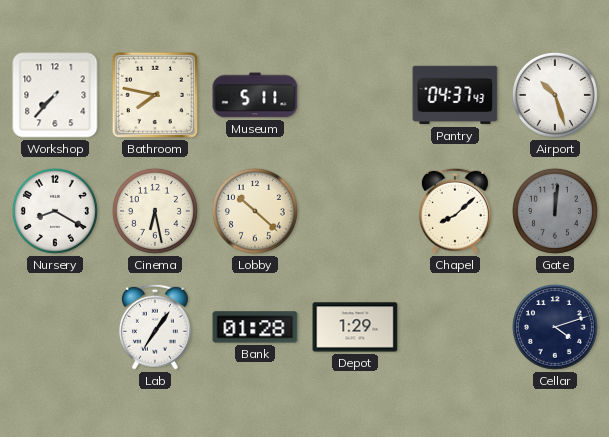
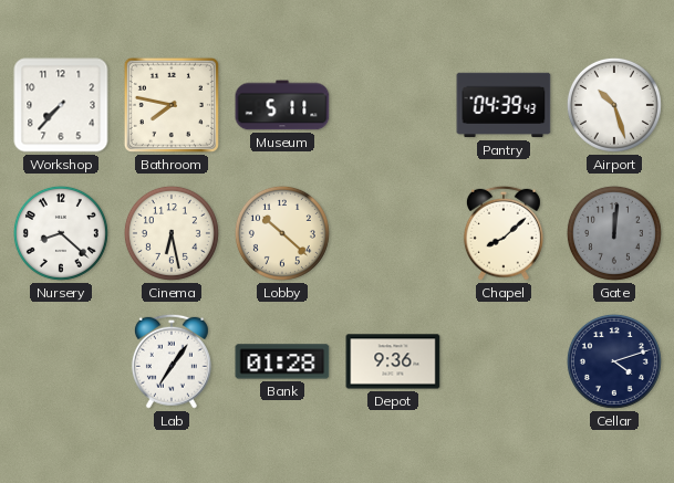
Pantry: 04:37 -> 04:39
Nursery: 8:20 -> 8:22
Depot: 1:29 -> 9:36
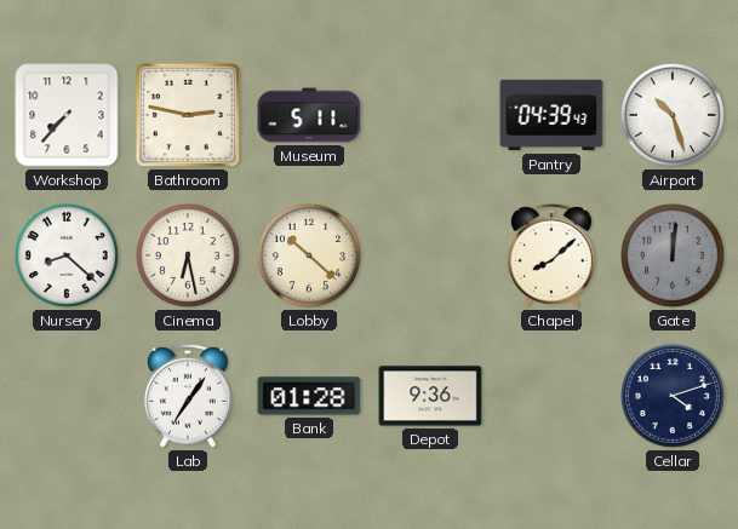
Bathroom: 7:47 -> 2:47
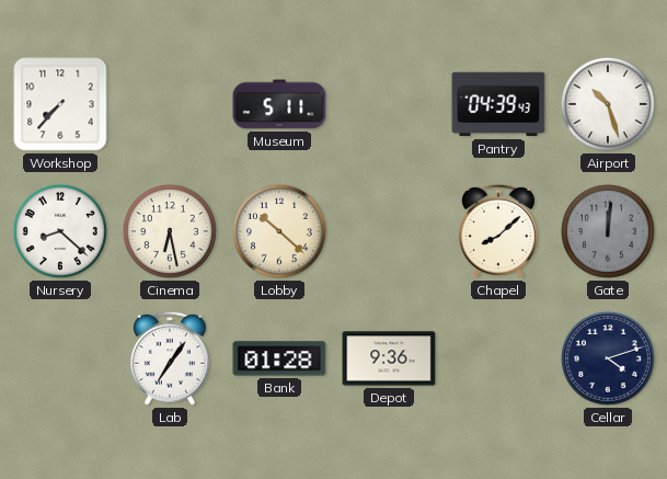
Bathroom: 2:47 -> none
